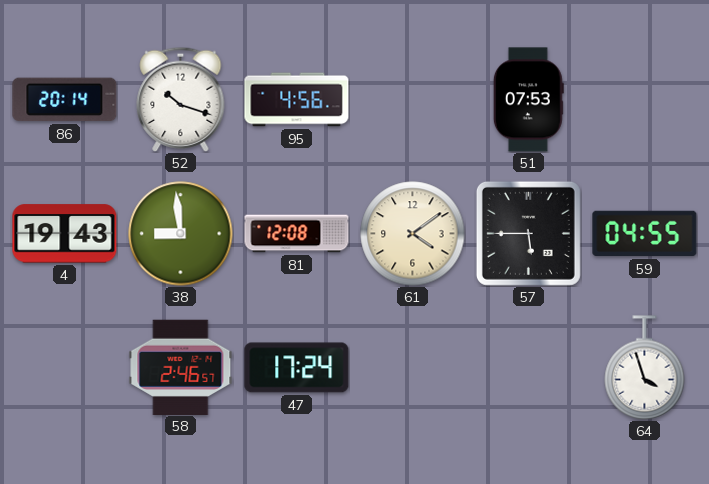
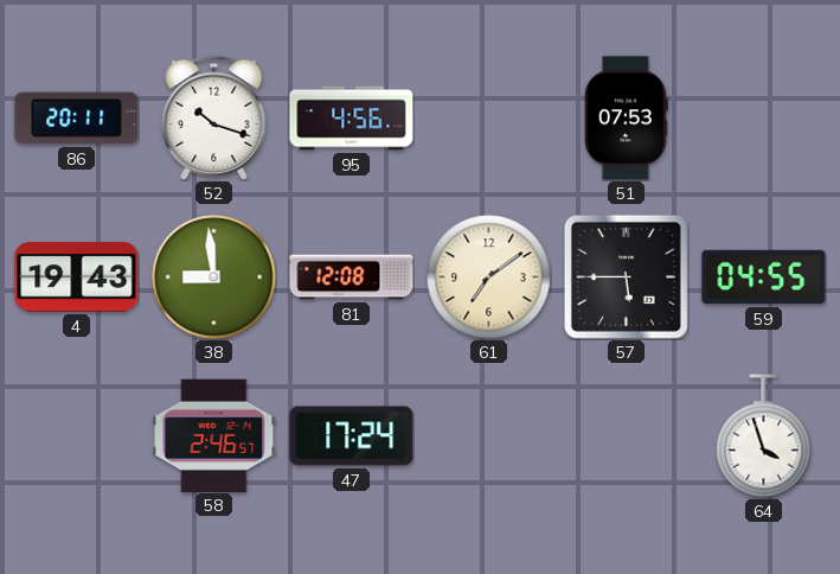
86: 20:14 -> 20:11
61: 4:09 -> 7:09
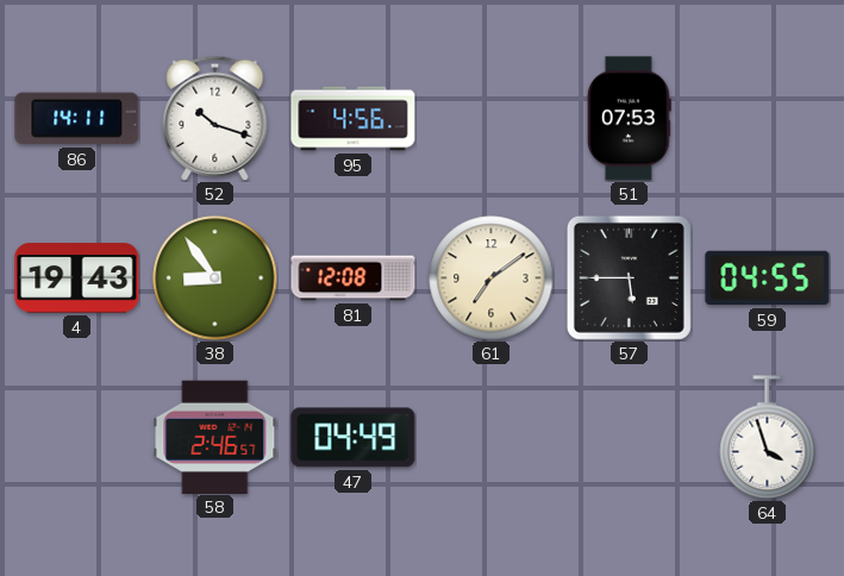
86: 20:11 -> 14:11
38: 8:59 -> 8:54
47: 17:24 -> 04:49
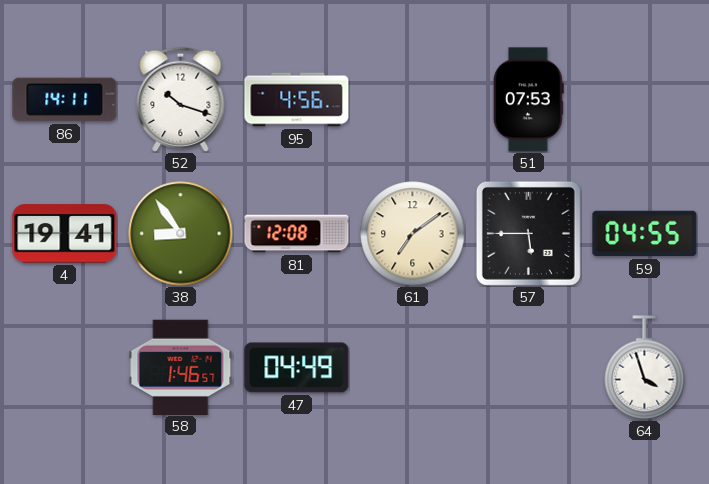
4: 19:43 -> 19:41
58: 2:46 -> 1:46
